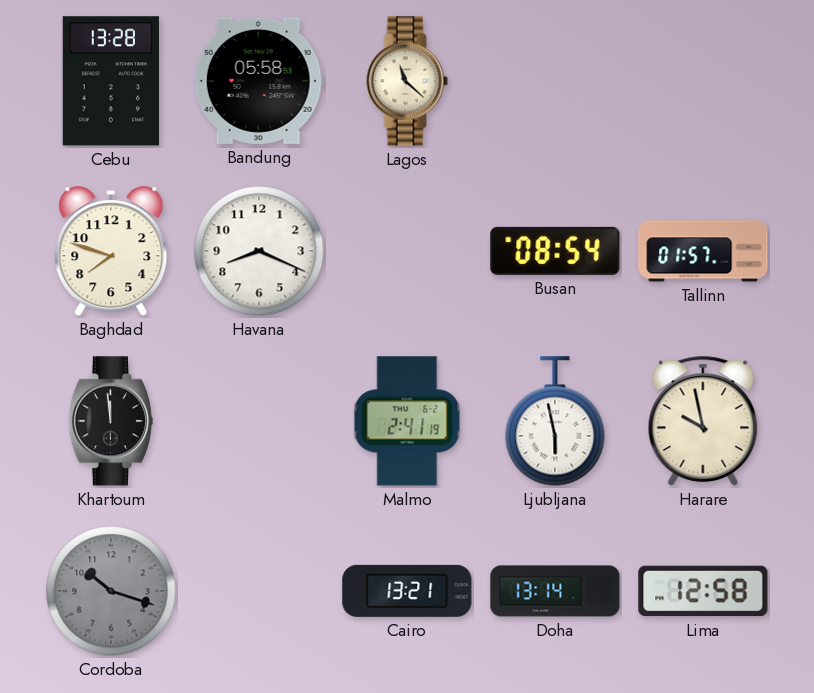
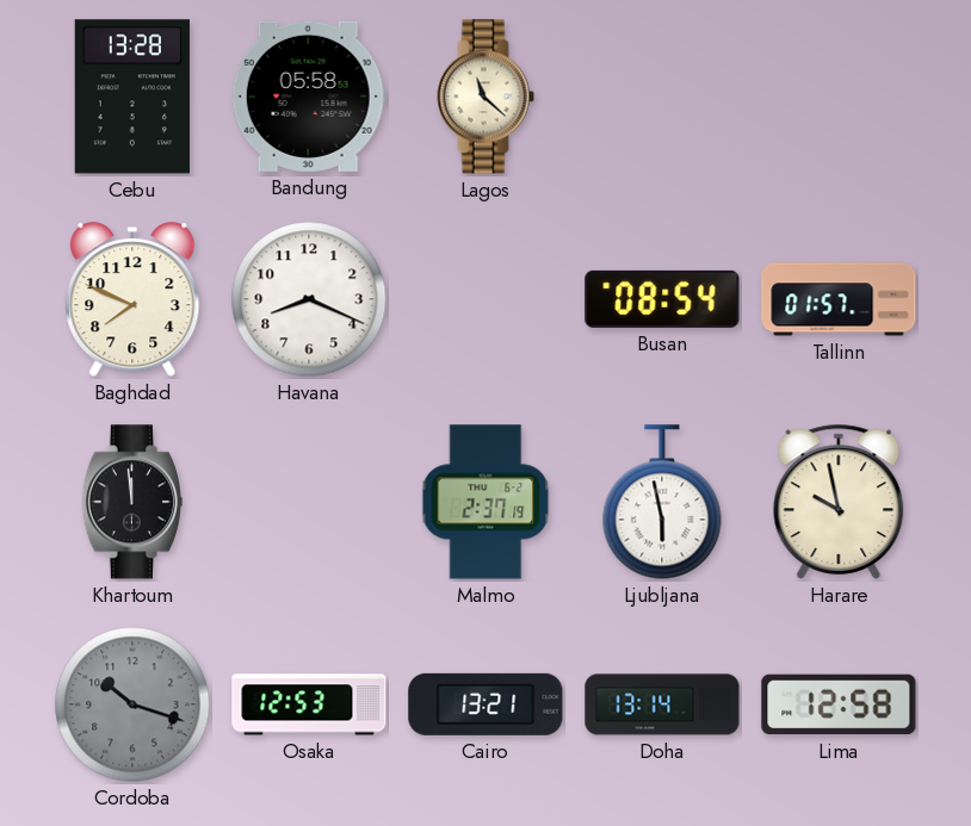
Baghdad: 7:48 -> 7:49
Malmo: 2:41 -> 2:37
Osaka: none -> 12:53
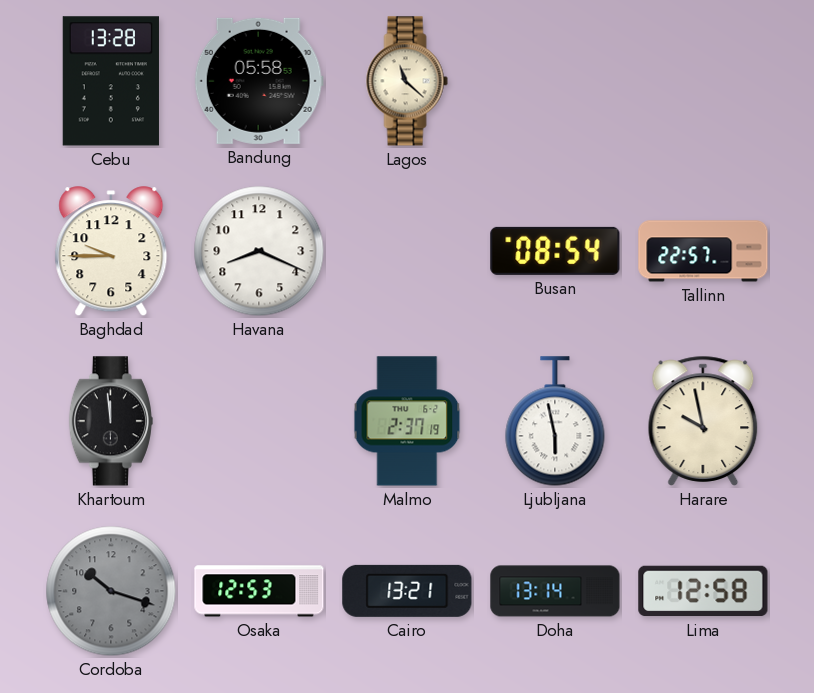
Baghdad: 7:49 -> 9:45
Tallinn: 01:57 -> 22:57
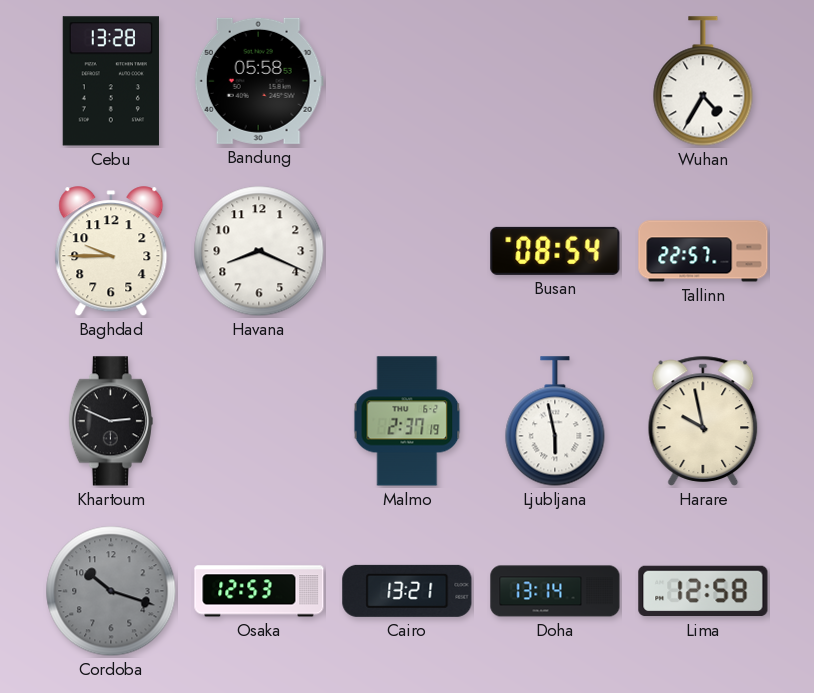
Lagos: 11:22 -> none
Wuhan: none -> 4:35
Khartoum: 11:59 -> 2:49
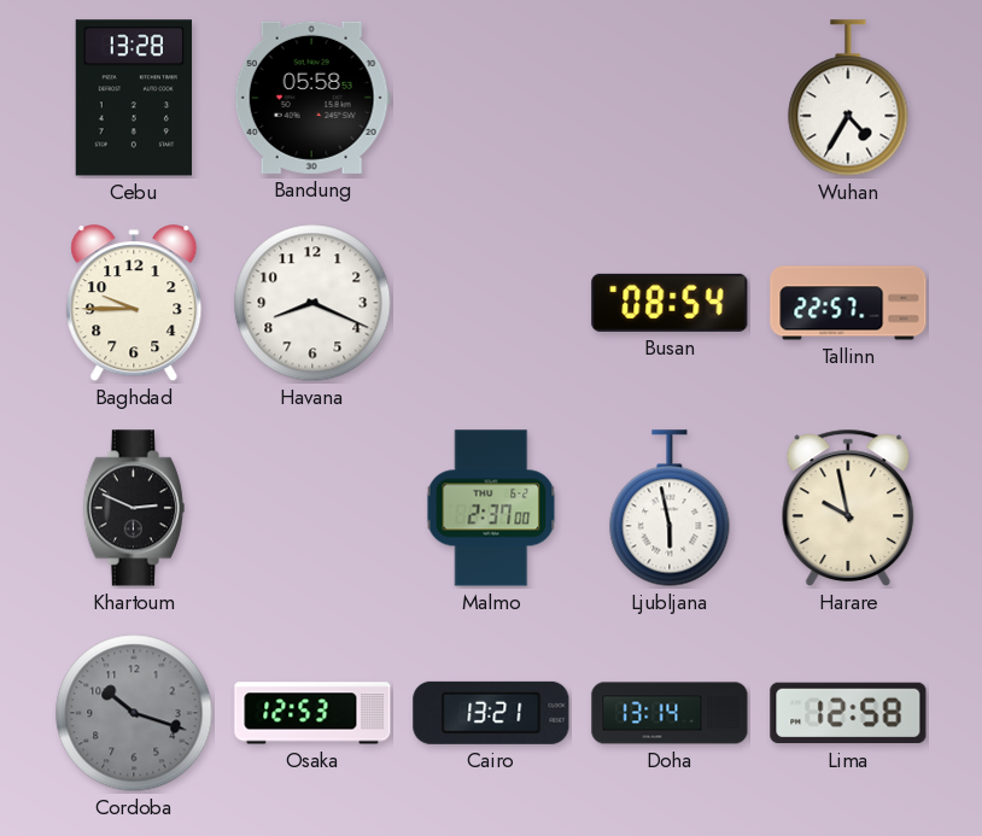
Malmo: 2:37:19 -> 2:37:00
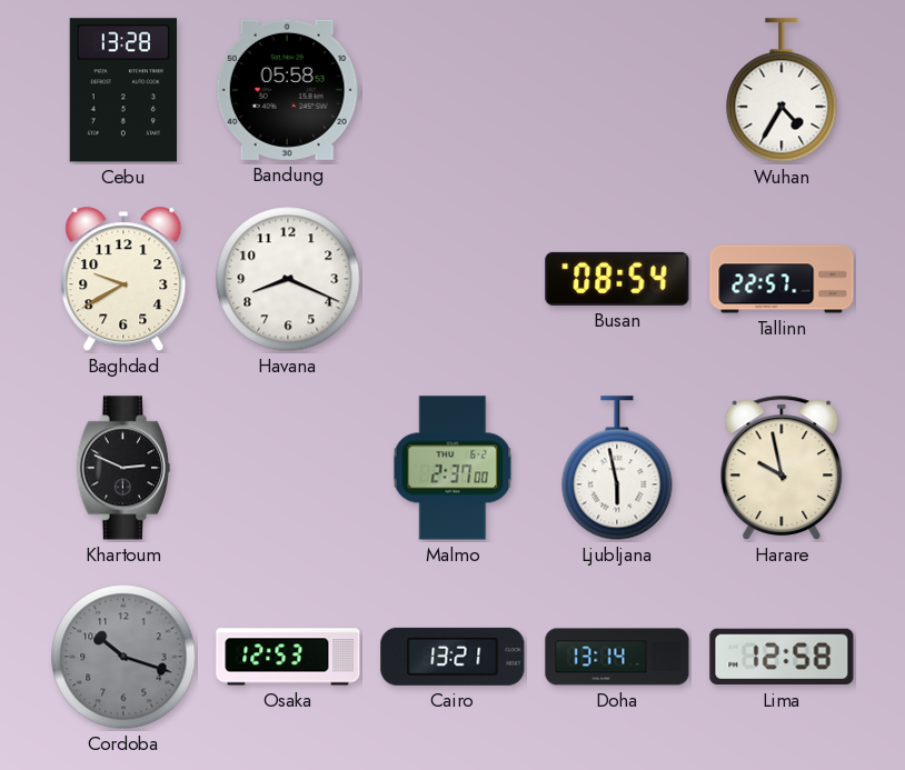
Baghdad: 9:45 -> 9:40
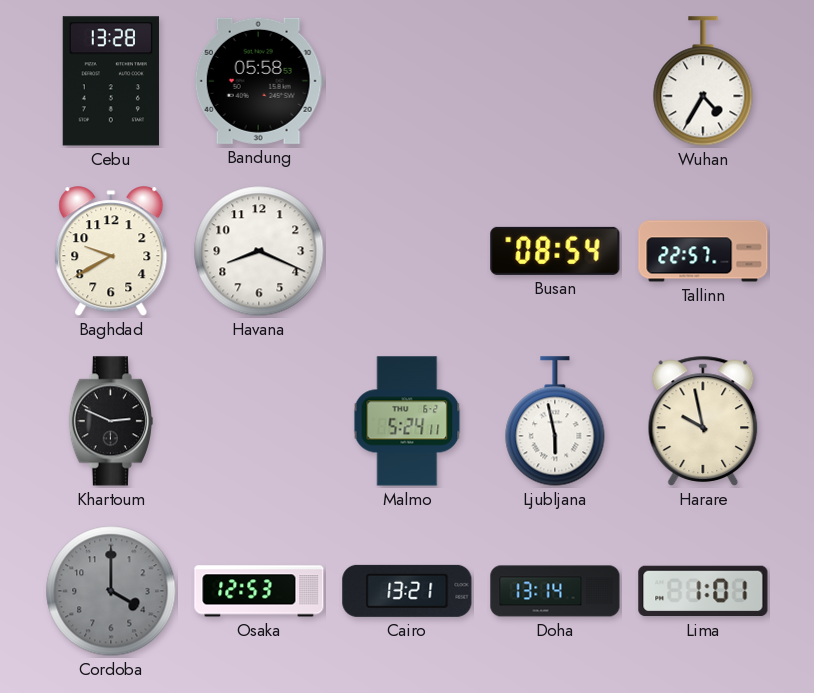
Malmo: 2:37 -> 5:24
Cordoba: 10:18 -> 4:00
Lima: 12:58 -> 1:01
